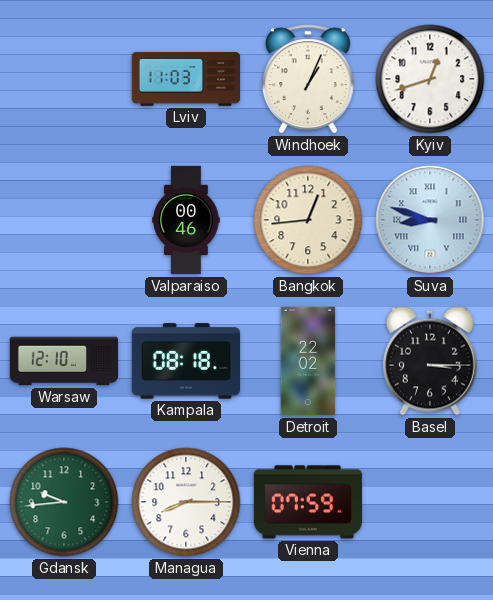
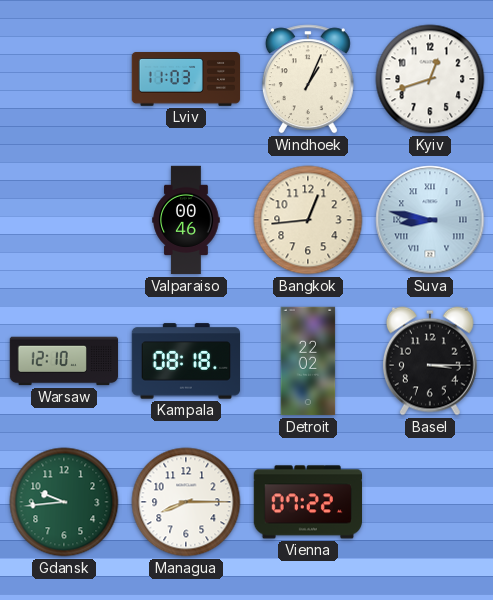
Suva: 8:48 -> 8:47
Vienna: 07:59 -> 07:22
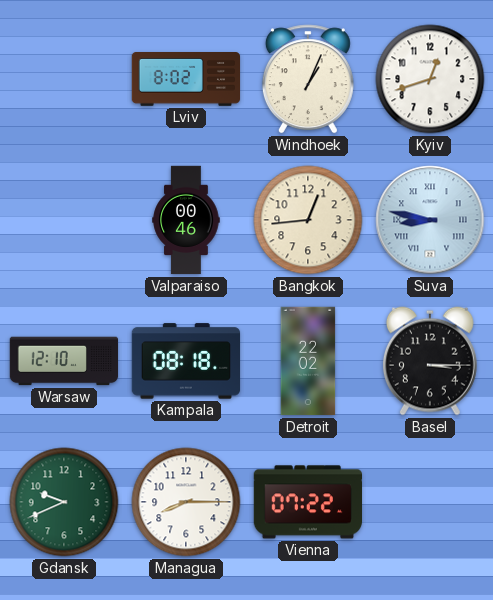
Lviv: 11:03 -> 8:02
Gdansk: 9:44 -> 9:41
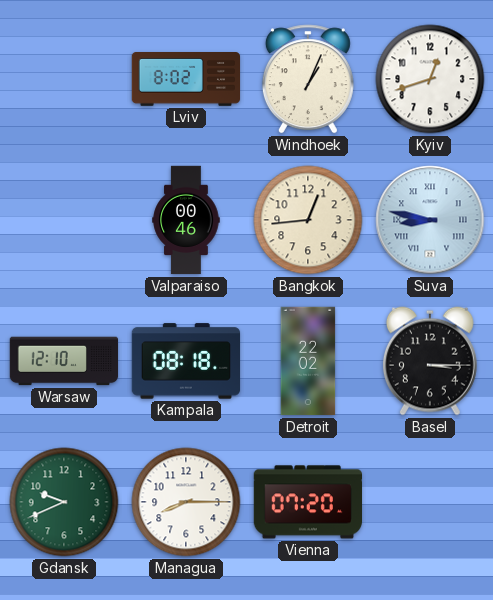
Vienna: 07:22 -> 07:20
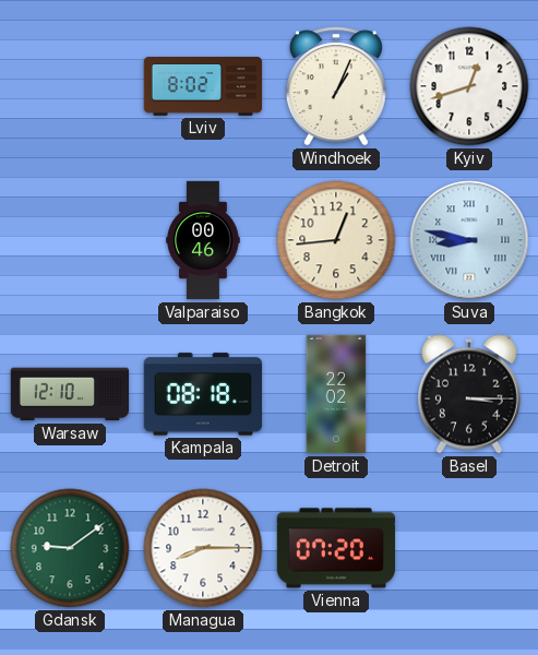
Gdansk: 9:41 -> 9:09
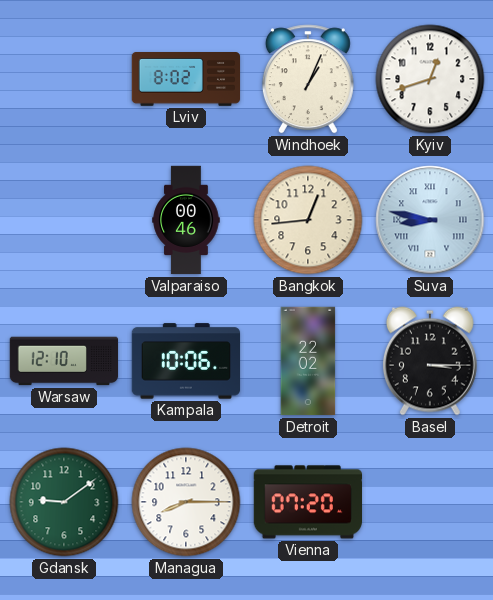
Kampala: 08:18 -> 10:06
